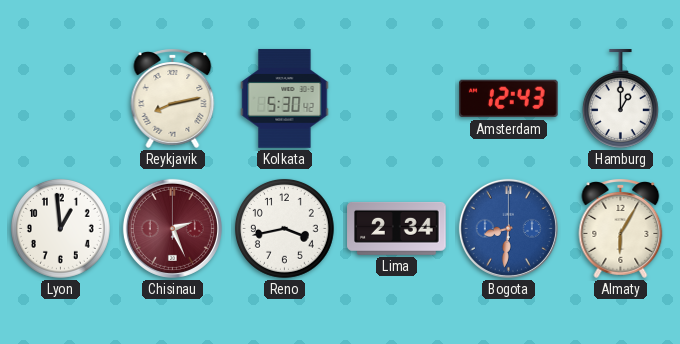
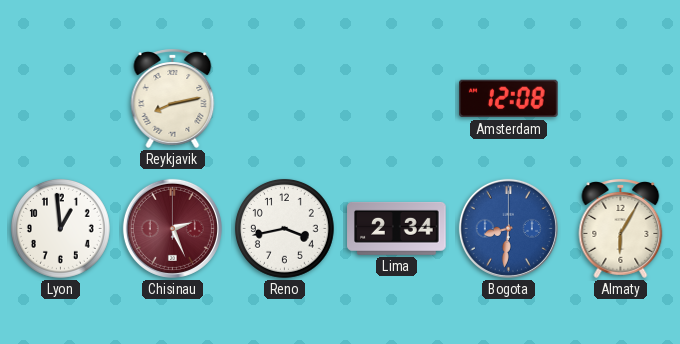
Kolkata: 5:30 -> none
Amsterdam: 12:43 -> 12:08
Hamburg: 1:00 -> none
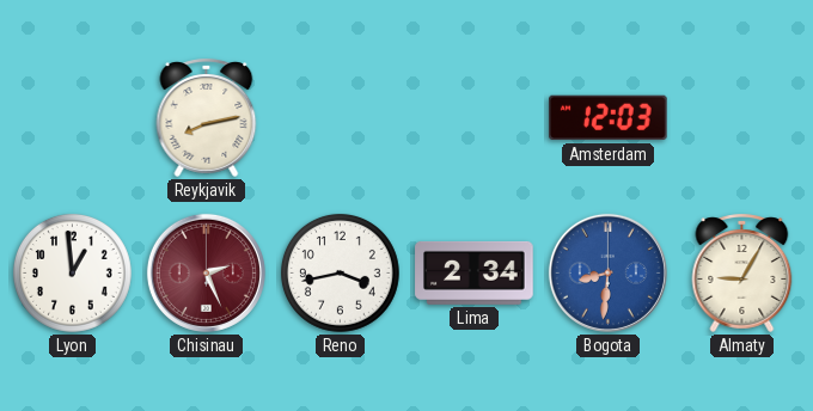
Amsterdam: 12:08 -> 12:03
Almaty: 6:05 -> 9:05
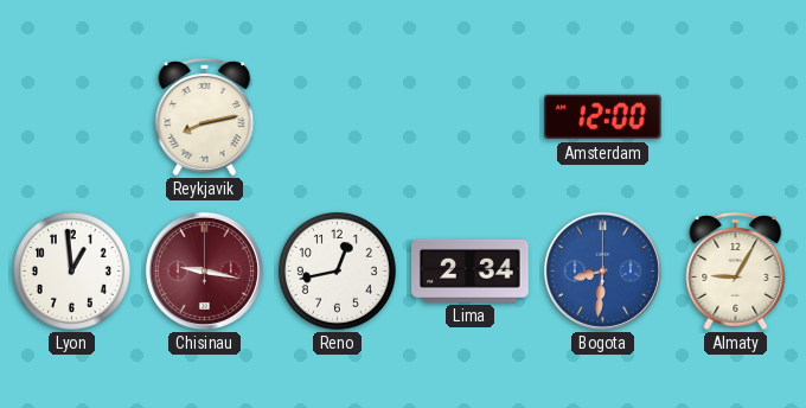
Amsterdam: 12:03 -> 12:00
Chisinau: 2:26 -> 9:17
Reno: 3:43 -> 12:43
